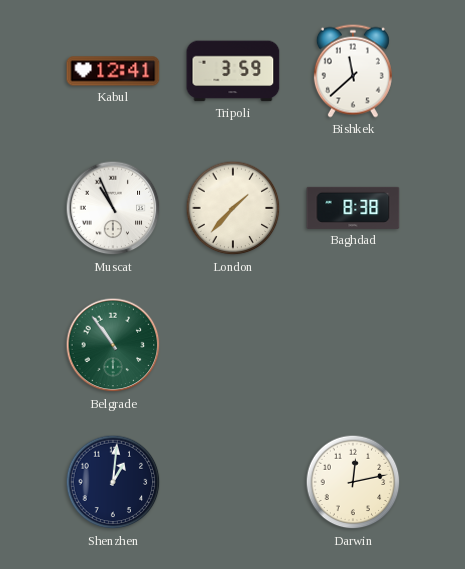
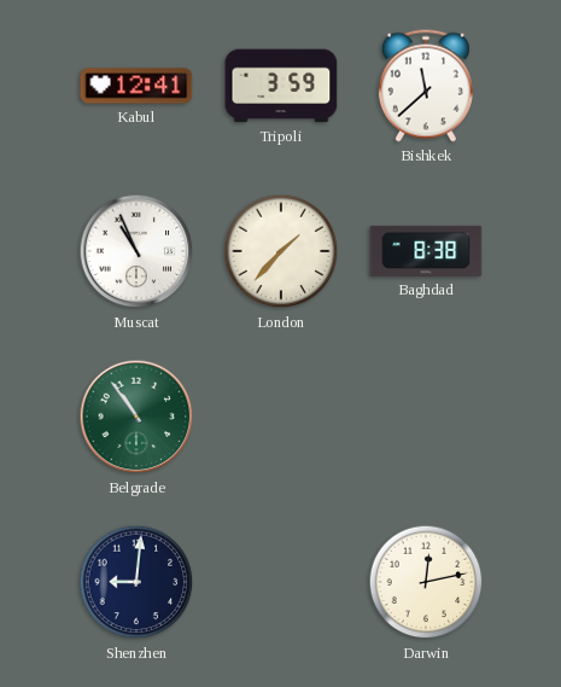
Shenzhen: 1:01 -> 9:01
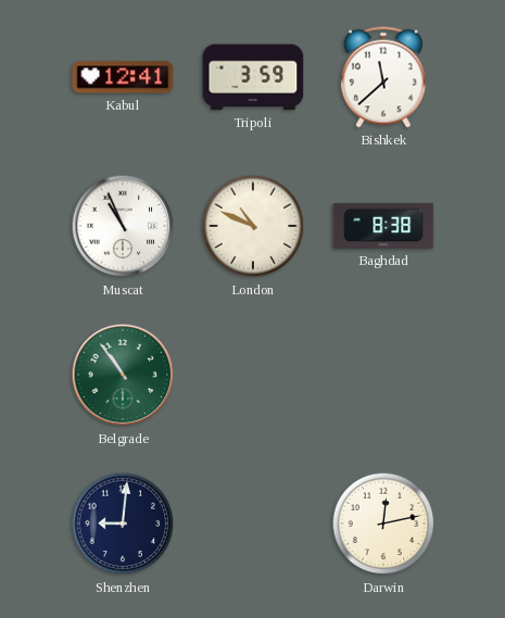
London: 1:37 -> 10:49
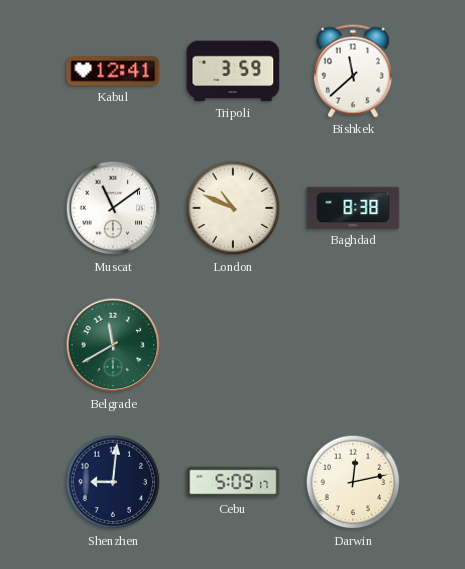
Muscat: 10:56 -> 11:09
Belgrade: 10:54 -> 11:40
Cebu: none -> 5:09
